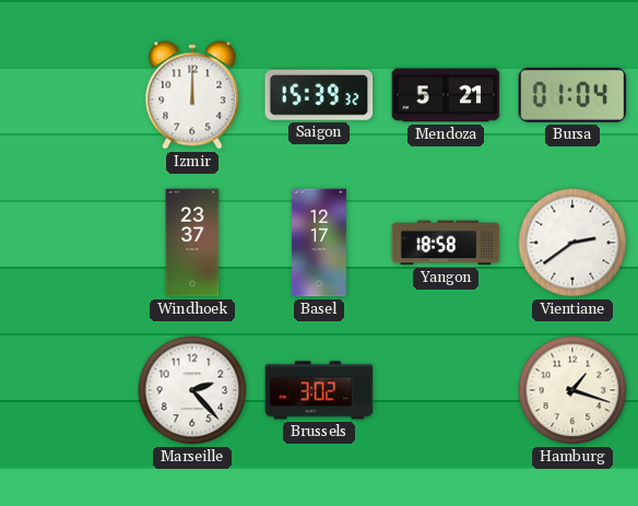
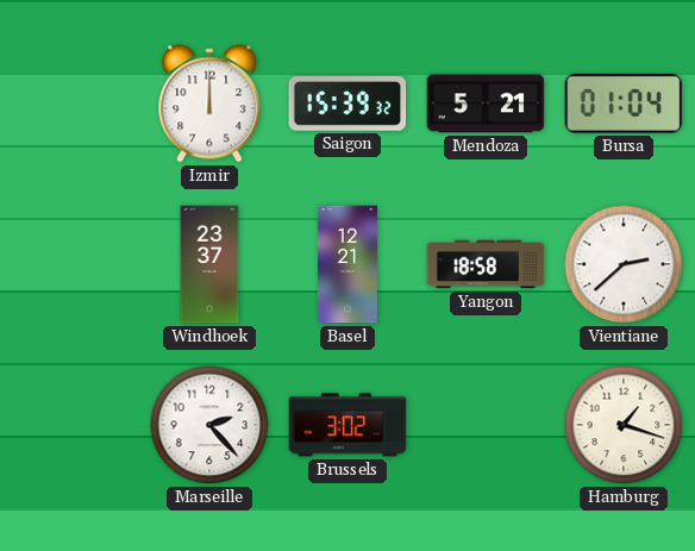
Basel: 12:17 -> 12:21
Vientiane: 2:39 -> 2:38
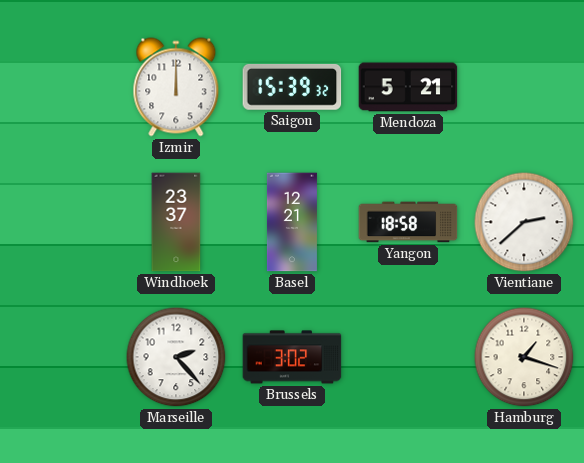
Bursa: 01:04 -> none
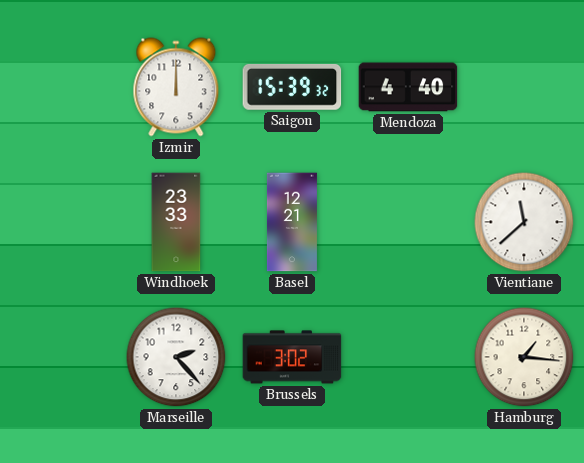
Mendoza: 5:21 -> 4:40
Windhoek: 23:37 -> 23:33
Yangon: 18:58 -> none
Vientiane: 2:38 -> 11:38
Hamburg: 1:18 -> 1:16
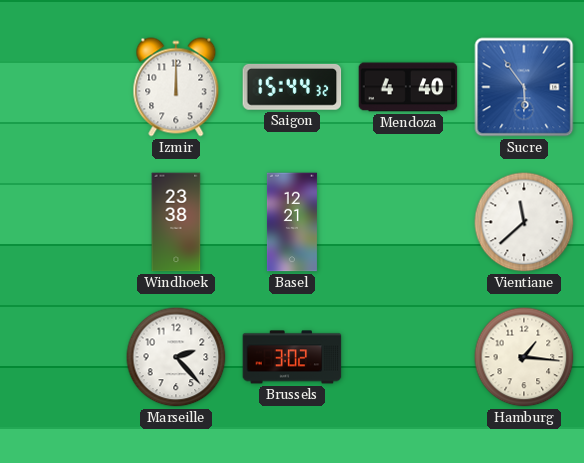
Saigon: 15:39 -> 15:44
Sucre: none -> 5:54
Windhoek: 23:33 -> 23:38
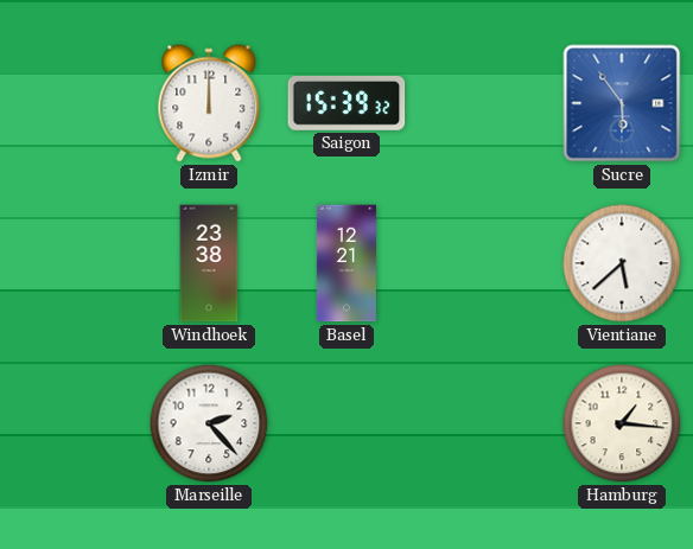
Saigon: 15:44 -> 15:39
Mendoza: 4:40 -> none
Vientiane: 11:38 -> 5:38
Brussels: 3:02 -> none
